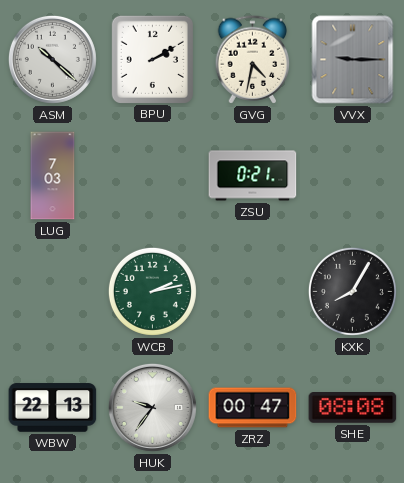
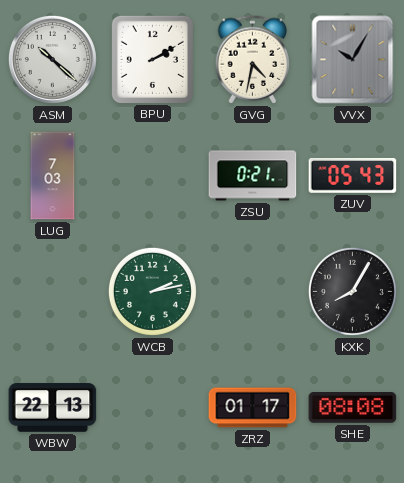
VVX: 9:15 -> 10:05
ZUV: none -> 05:43
HUK: 9:36 -> none
ZRZ: 00:47 -> 01:17
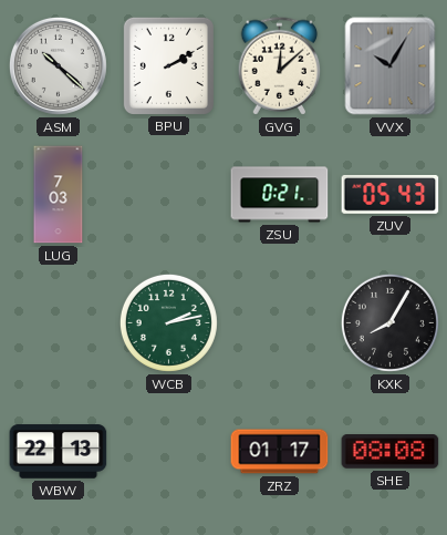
GVG: 4:32 -> 12:08
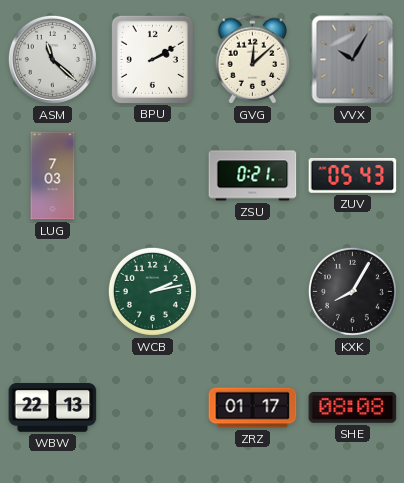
ASM: 10:22 -> 11:22
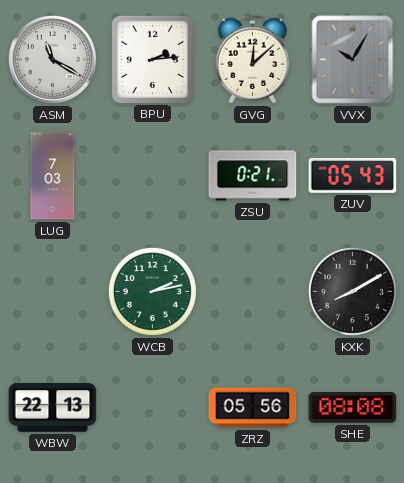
ASM: 11:22 -> 11:20
BPU: 2:10 -> 2:14
KXK: 8:05 -> 8:10
ZRZ: 01:17 -> 05:56
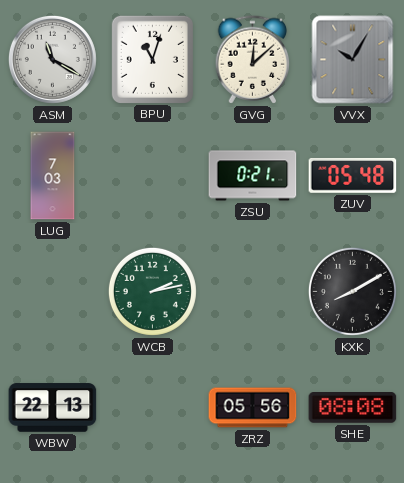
BPU: 2:14 -> 11:03
ZUV: 05:43 -> 05:48
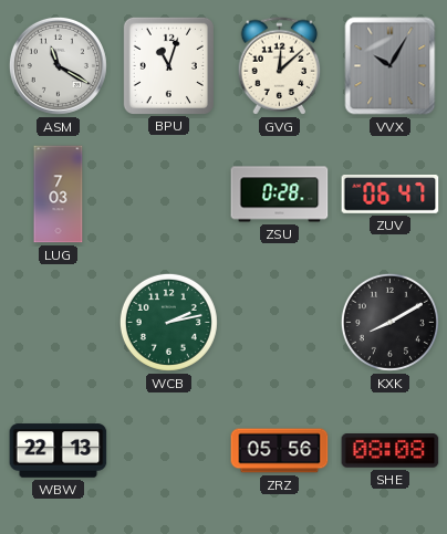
ZSU: 0:21 -> 0:28
ZUV: 05:48 -> 06:47
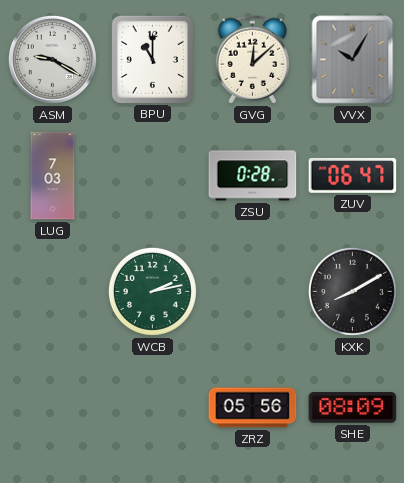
ASM: 11:20 -> 9:20
BPU: 11:03 -> 11:00
WBW: 22:13 -> none
SHE: 08:08 -> 08:09
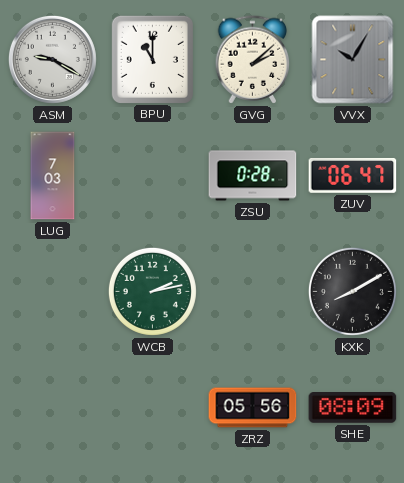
GVG: 12:08 -> 2:08
